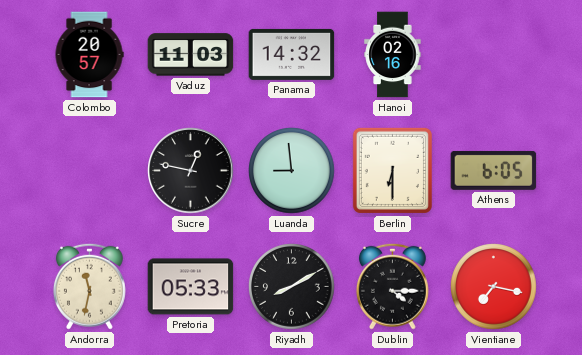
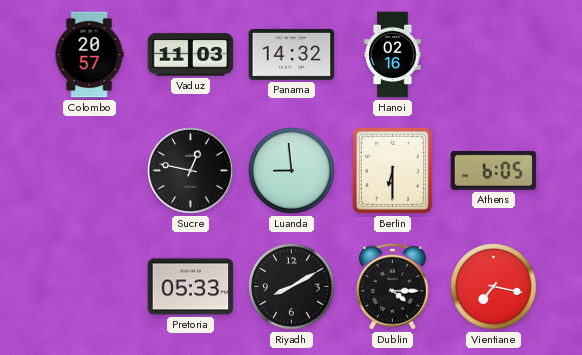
Andorra: 11:32 -> none
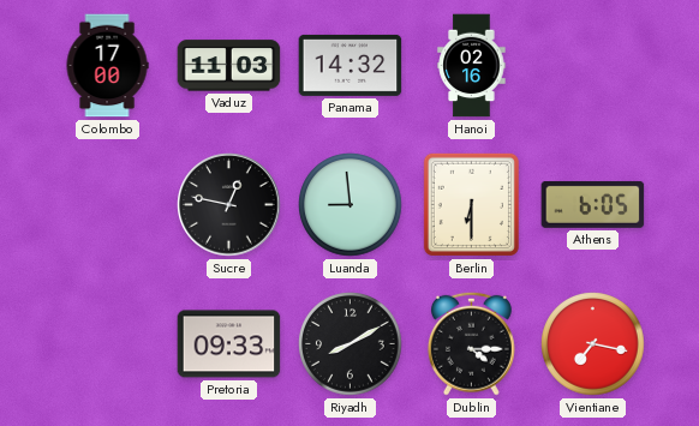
Colombo: 20:57 -> 17:00
Pretoria: 05:33 -> 09:33
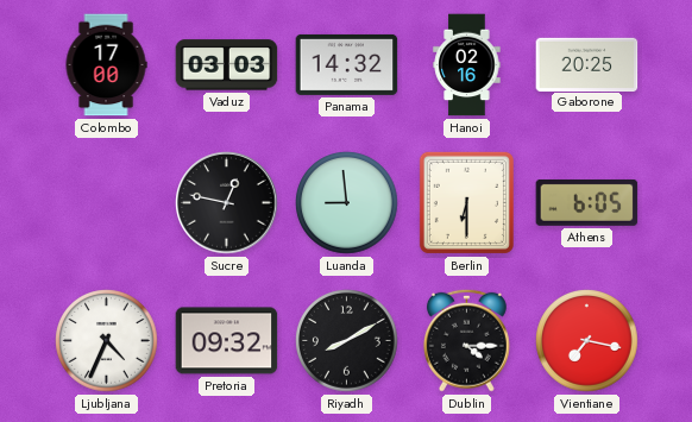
Vaduz: 11:03 -> 03:03
Gaborone: none -> 20:25
Ljubljana: none -> 4:34
Pretoria: 09:33 -> 09:32
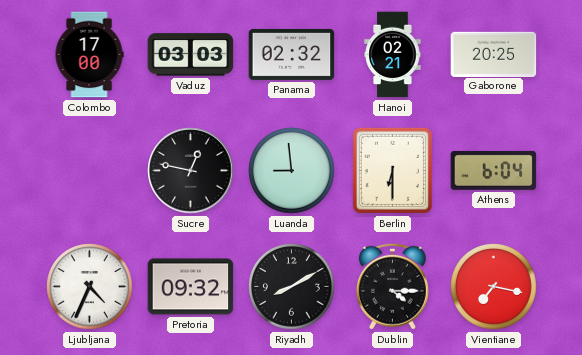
Panama: 14:32 -> 02:32
Hanoi: 02:16 -> 02:21
Athens: 6:05 -> 6:04
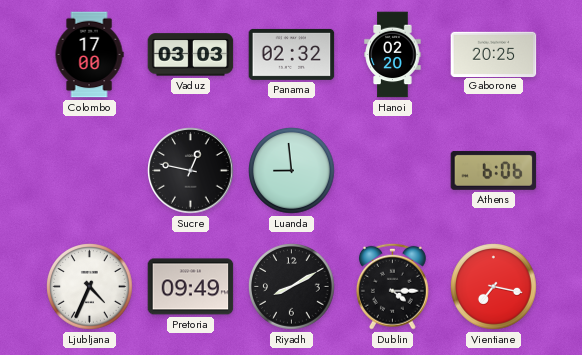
Hanoi: 02:21 -> 02:20
Berlin: 6:30 -> none
Athens: 6:04 -> 6:06
Pretoria: 09:32 -> 09:49
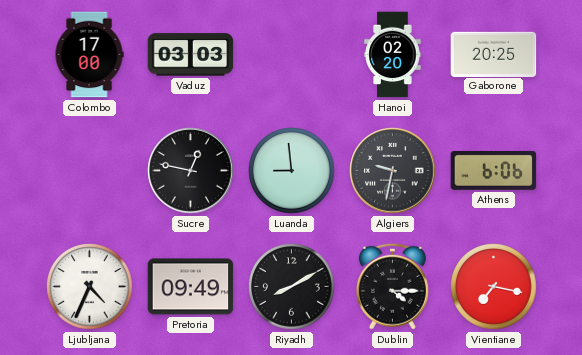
Panama: 02:32 -> none
Algiers: none -> 9:32
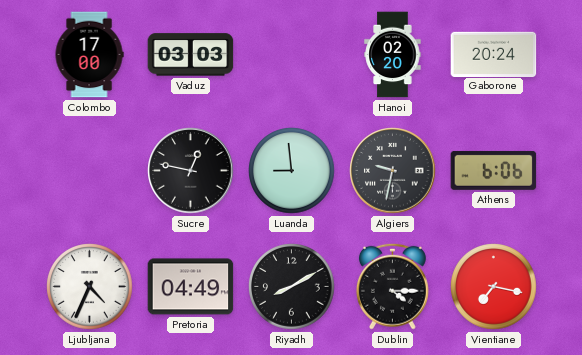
Gaborone: 20:25 -> 20:24
Pretoria: 09:49 -> 04:49
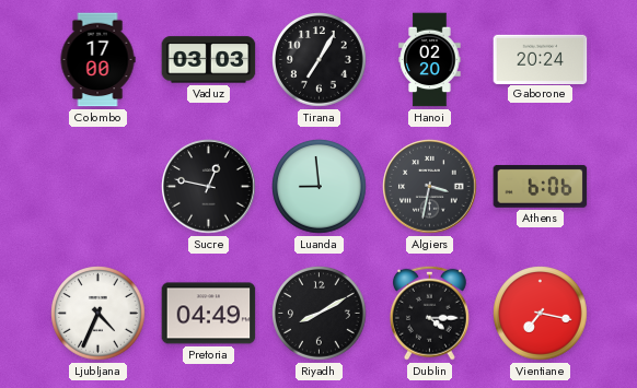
Tirana: none -> 7:05
Algiers: 9:32 -> 3:32
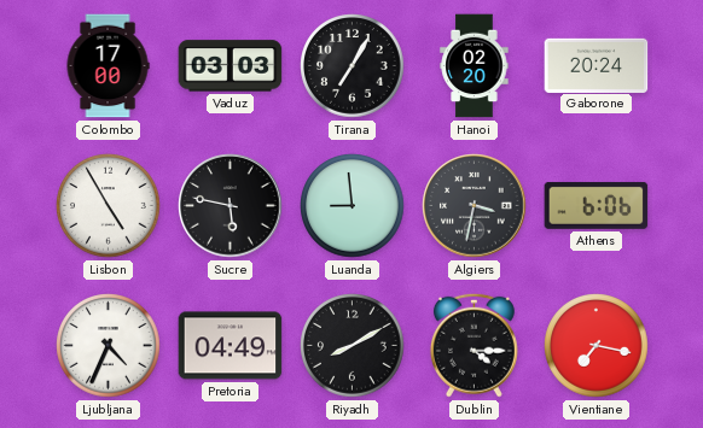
Lisbon: none -> 4:55
Sucre: 12:47 -> 5:47
